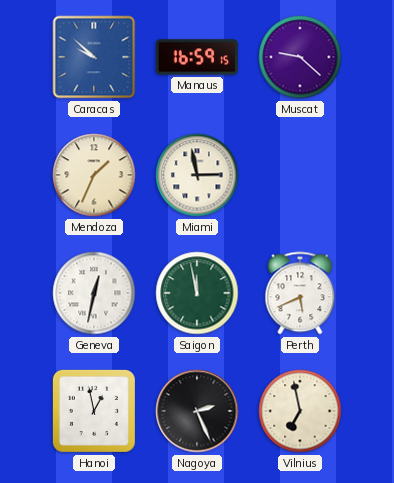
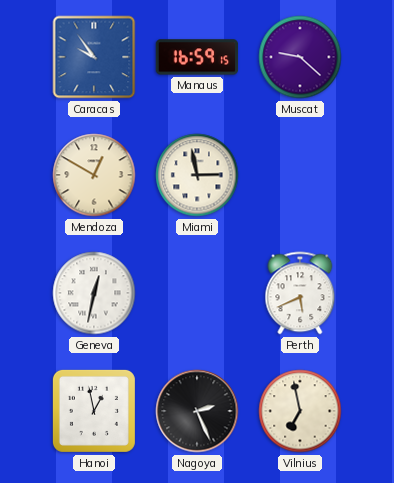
Caracas: 9:52 -> 9:54
Mendoza: 1:34 -> 12:50
Saigon: 11:58 -> none
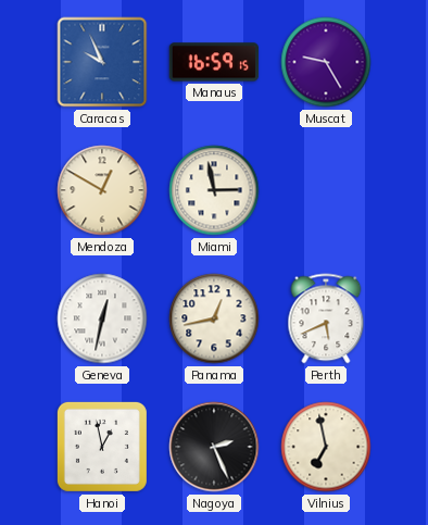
Caracas: 9:54 -> 9:56
Muscat: 9:22 -> 9:25
Panama: none -> 12:43
